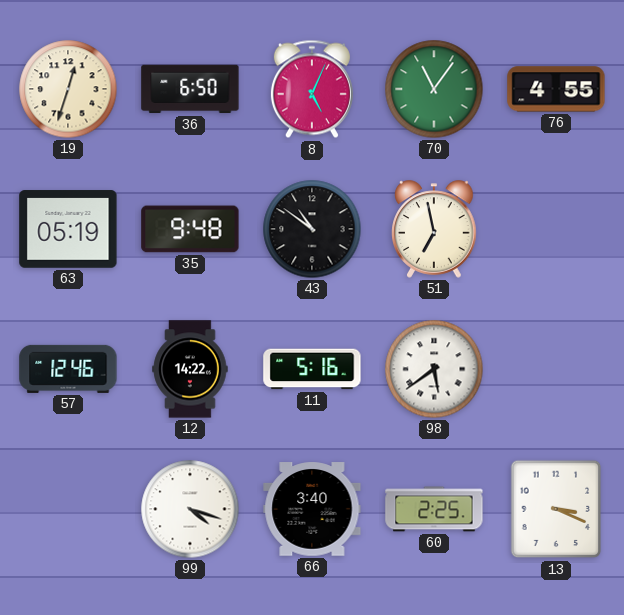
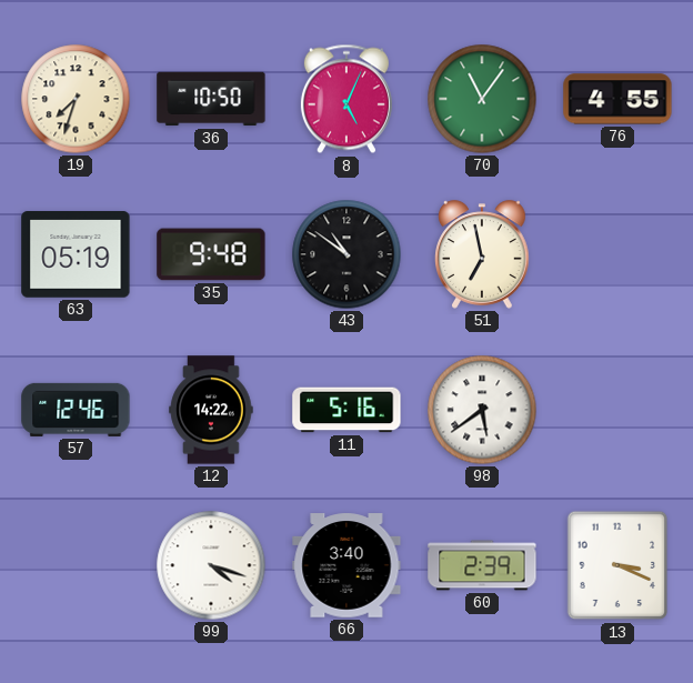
19: 12:33 -> 7:33
36: 6:50 -> 10:50
60: 2:25 -> 2:39
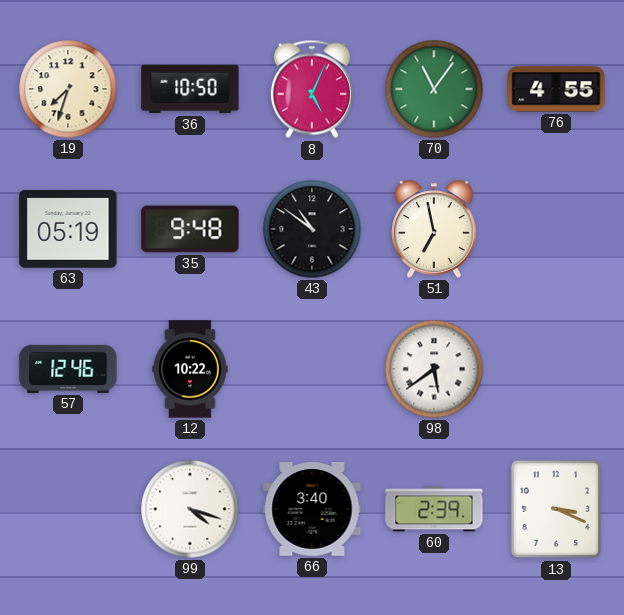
12: 14:22 -> 10:22
11: 5:16 -> none
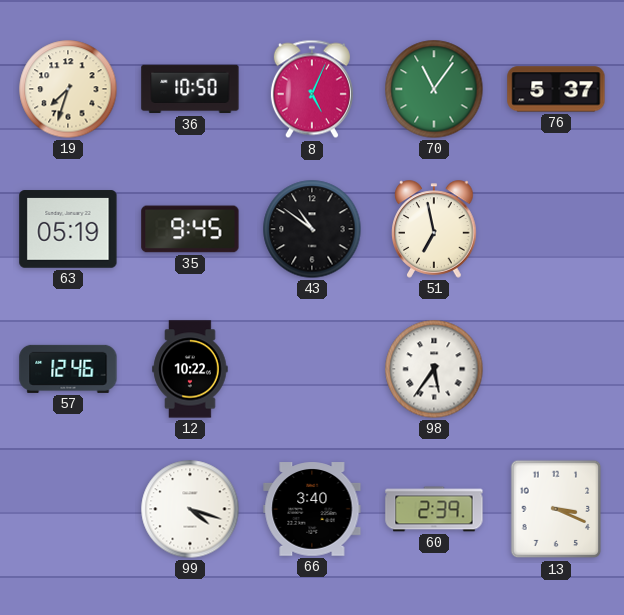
76: 4:55 -> 5:37
35: 9:48 -> 9:45
98: 5:39 -> 5:36
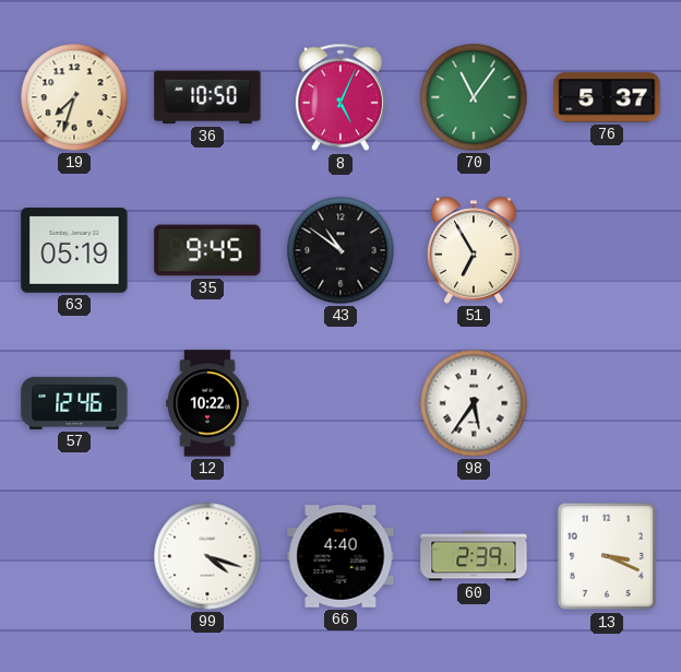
51: 6:58 -> 6:55
66: 3:40 -> 4:40
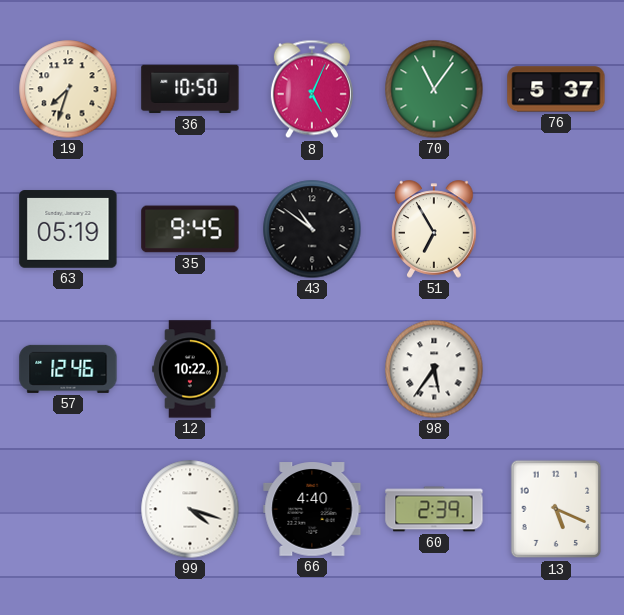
13: 3:19 -> 5:19
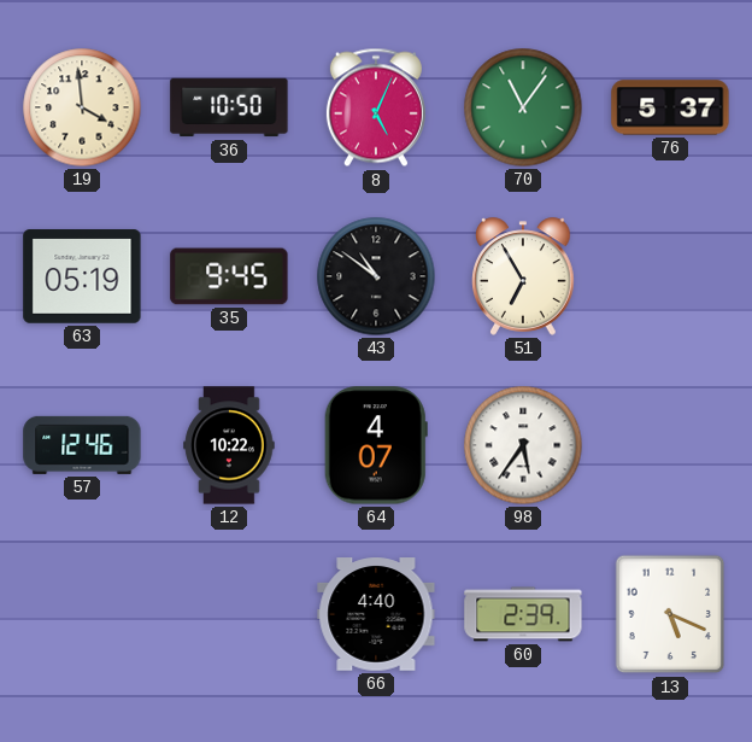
19: 7:33 -> 3:59
64: none -> 4:07
99: 4:18 -> none
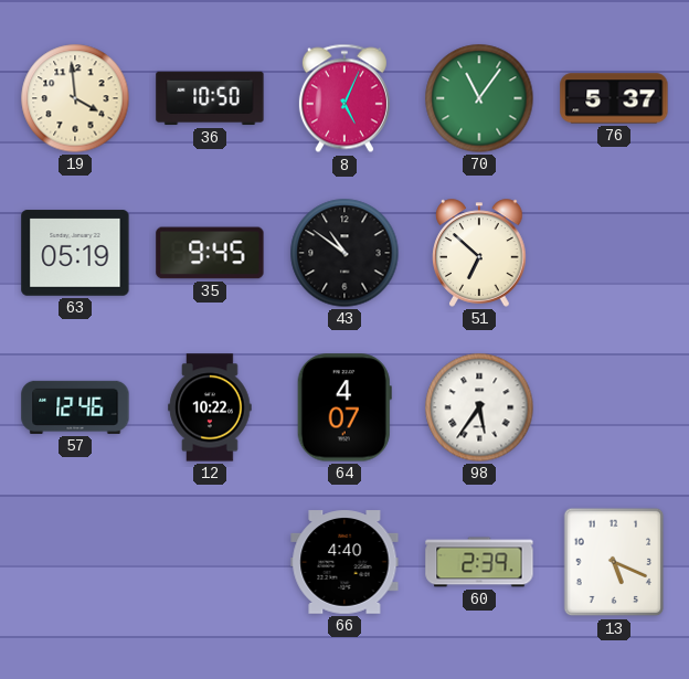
51: 6:55 -> 6:52
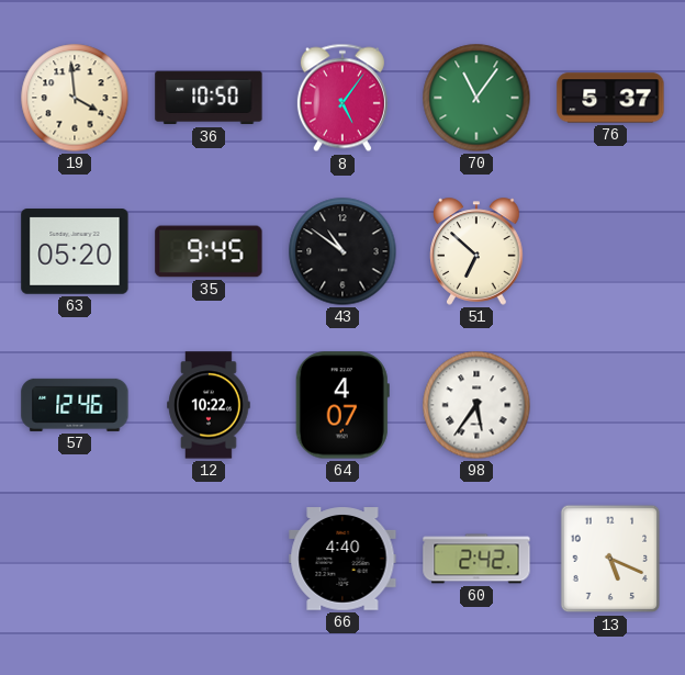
8: 5:04 -> 5:06
63: 05:19 -> 05:20
60: 2:39 -> 2:42
